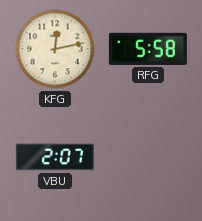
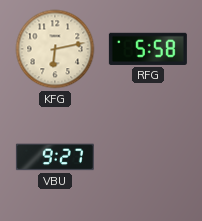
KFG: 12:13 -> 6:13
VBU: 2:07 -> 9:27
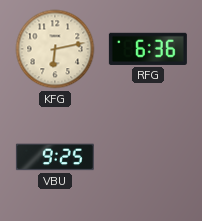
RFG: 5:58 -> 6:36
VBU: 9:27 -> 9:25
